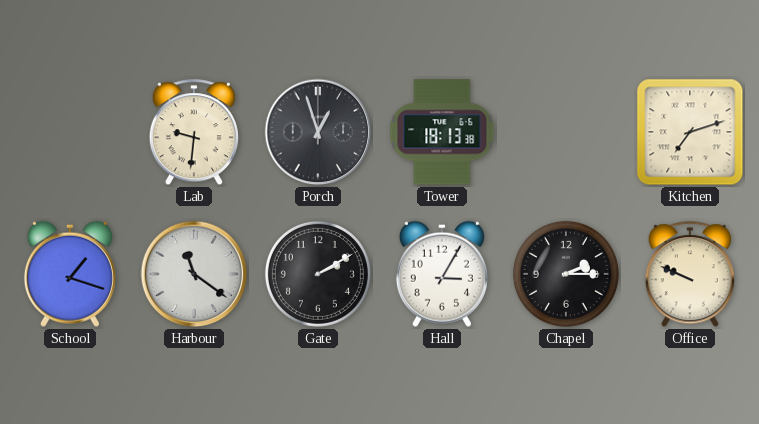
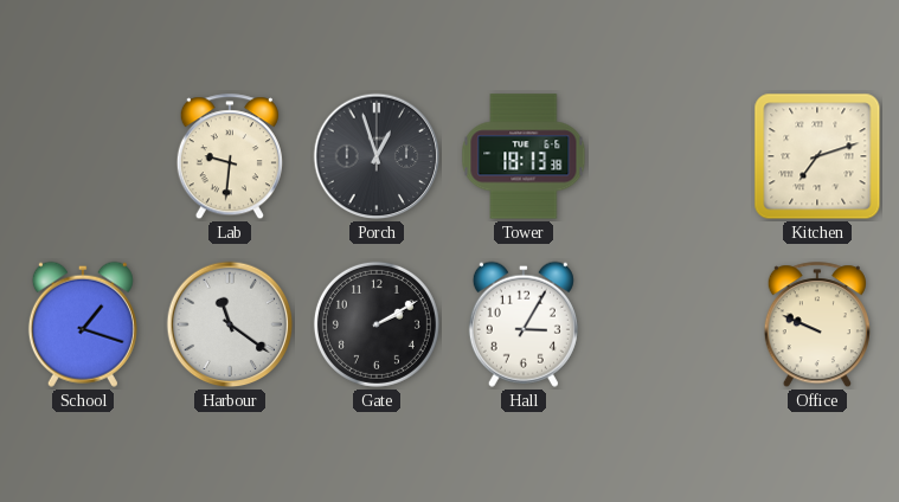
Chapel: 2:15 -> none
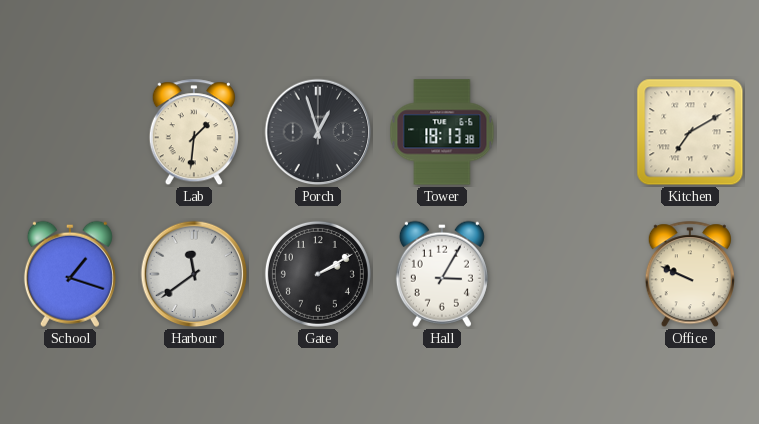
Lab: 9:31 -> 1:31
Kitchen: 7:12 -> 7:10
Harbour: 11:21 -> 11:39
